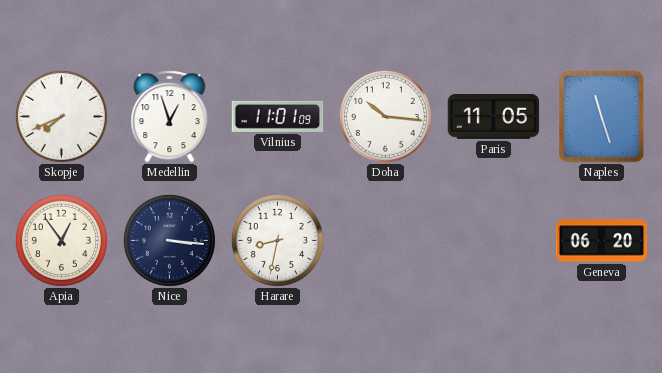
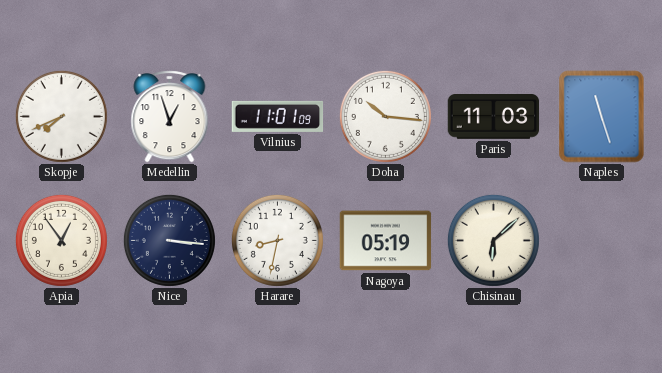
Paris: 11:05 -> 11:03
Nagoya: none -> 05:19
Chisinau: none -> 6:08
Geneva: 06:20 -> none
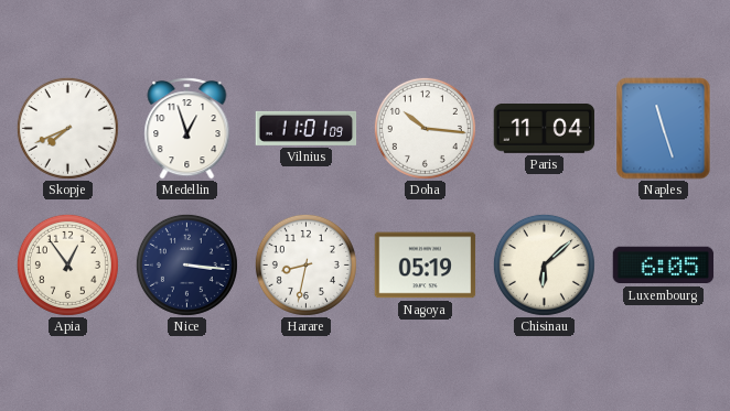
Paris: 11:03 -> 11:04
Luxembourg: none -> 6:05
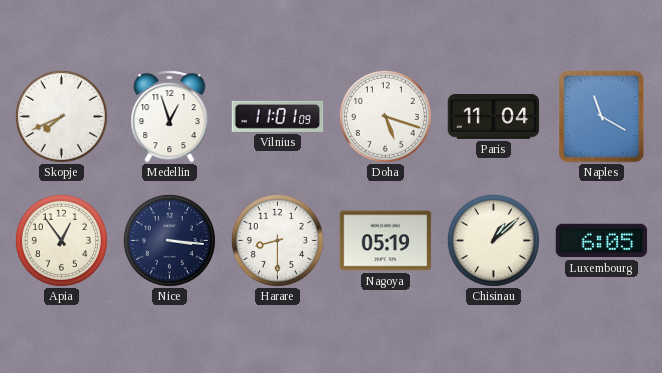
Doha: 10:16 -> 5:18
Naples: 11:27 -> 11:20
Harare: 8:32 -> 8:30
Chisinau: 6:08 -> 1:08
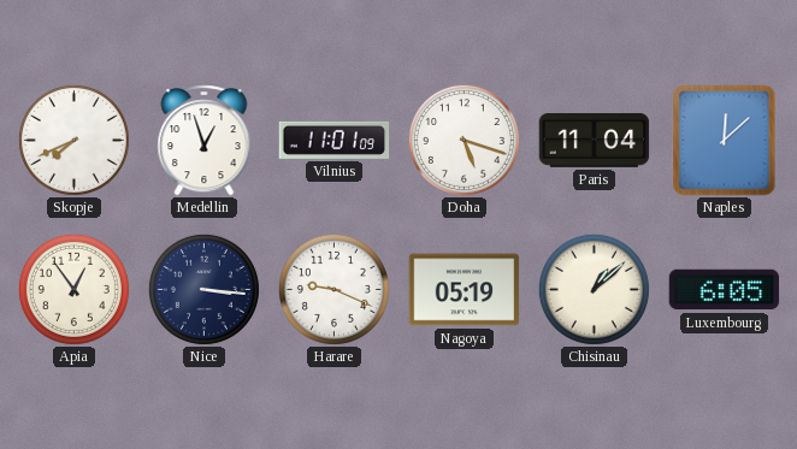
Naples: 11:20 -> 12:08
Harare: 8:30 -> 9:19
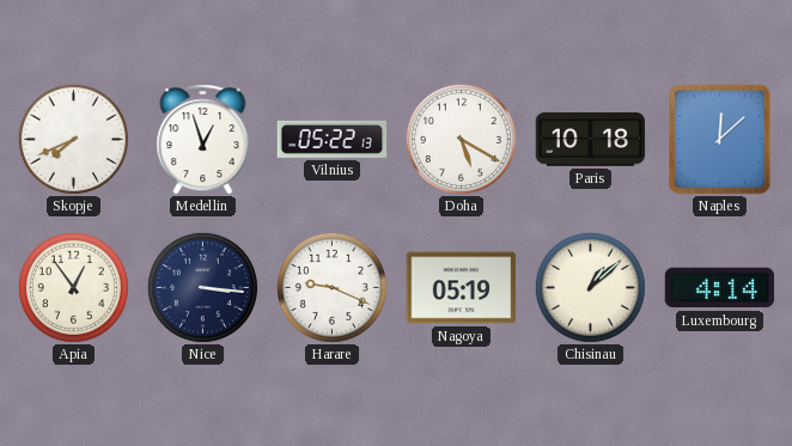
Vilnius: 11:01 -> 05:22
Doha: 5:18 -> 5:20
Paris: 11:04 -> 10:18
Luxembourg: 6:05 -> 4:14
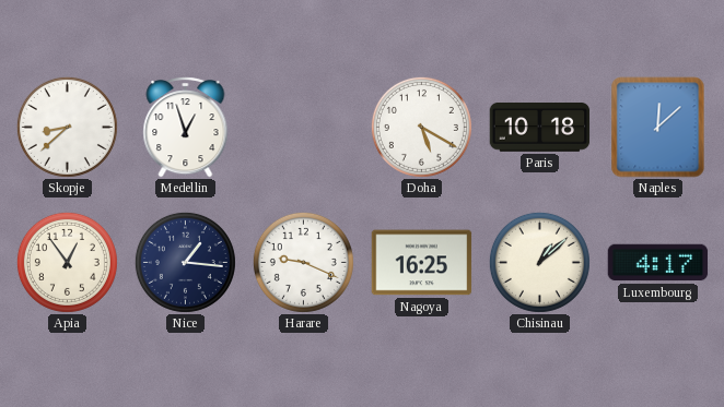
Skopje: 7:41 -> 8:38
Vilnius: 05:22 -> none
Nice: 3:16 -> 1:16
Nagoya: 05:19 -> 16:25
Luxembourg: 4:14 -> 4:17
